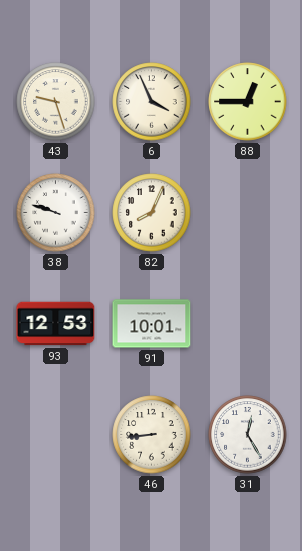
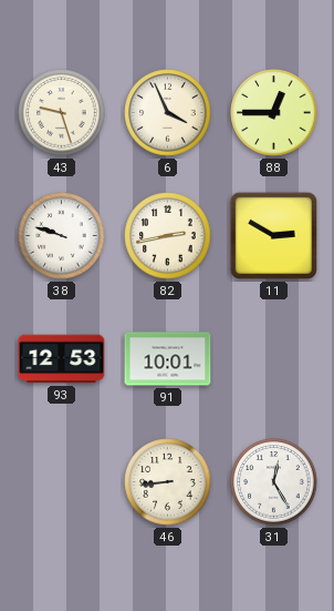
82: 8:04 -> 2:43
11: none -> 2:50
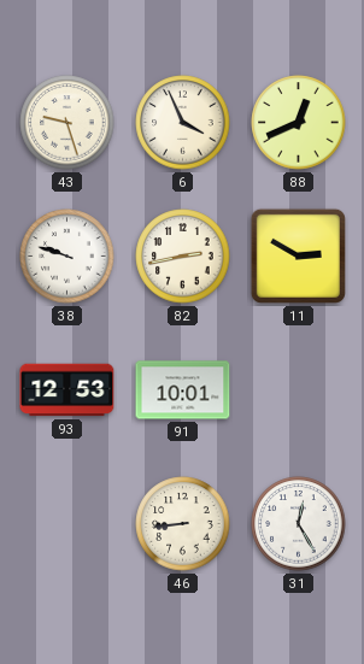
88: 12:45 -> 12:41
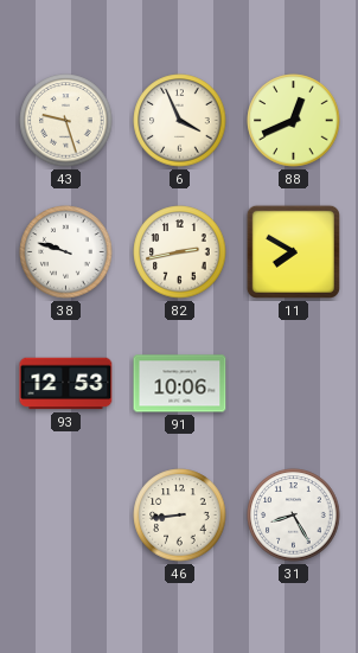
11: 2:50 -> 7:50
91: 10:01 -> 10:06
31: 12:25 -> 8:25
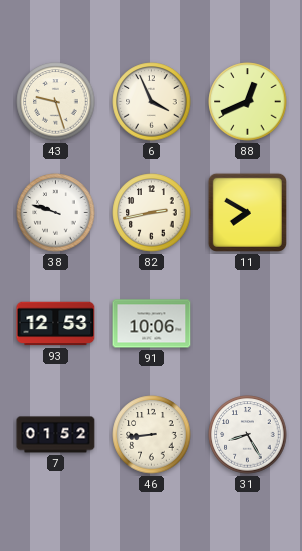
7: none -> 01:52
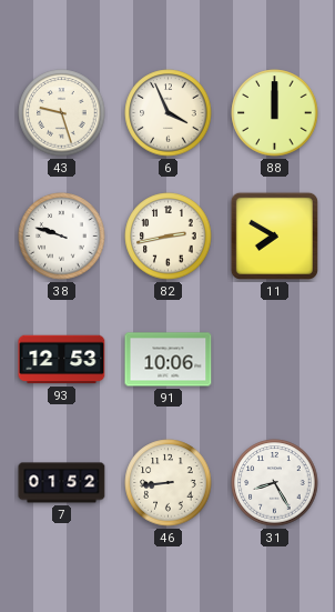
88: 12:41 -> 12:00
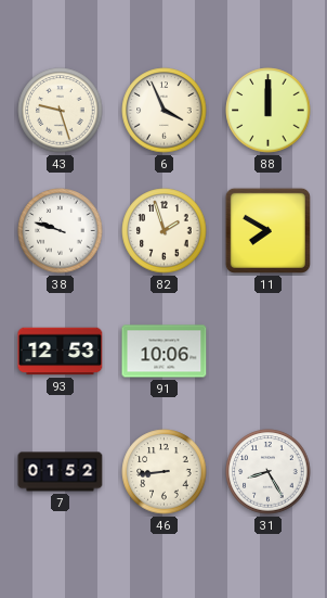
82: 2:43 -> 1:57
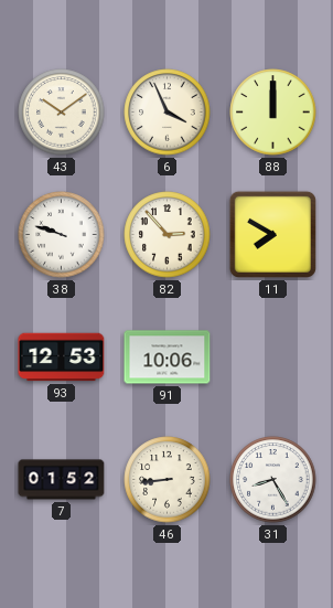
43: 9:27 -> 10:09
82: 1:57 -> 2:53
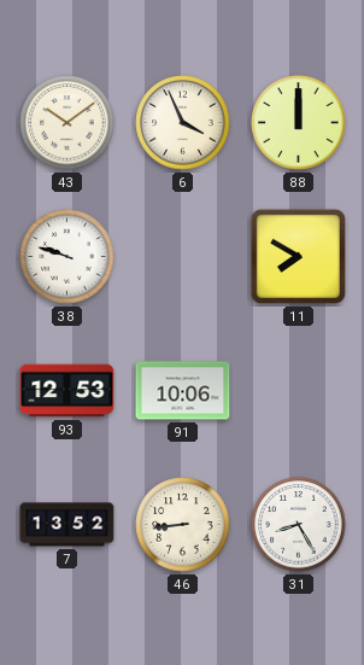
82: 2:53 -> none
7: 01:52 -> 13:52
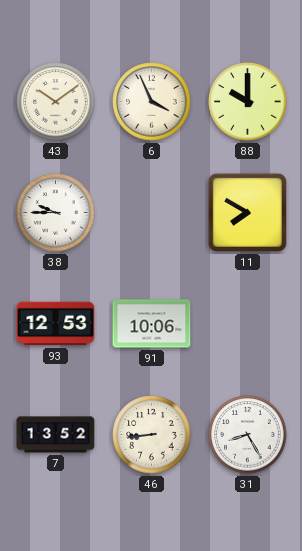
88: 12:00 -> 10:00
38: 9:48 -> 9:45
